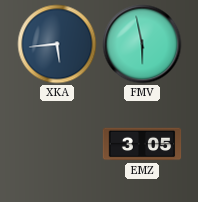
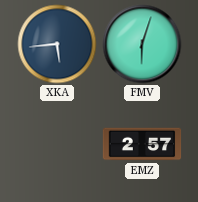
FMV: 5:58 -> 6:03
EMZ: 3:05 -> 2:57
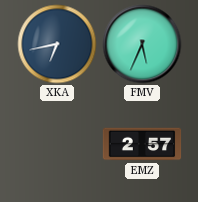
XKA: 5:44 -> 6:43
FMV: 6:03 -> 5:34
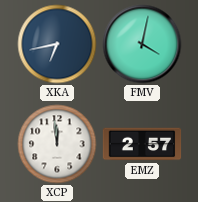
FMV: 5:34 -> 4:02
XCP: none -> 11:59
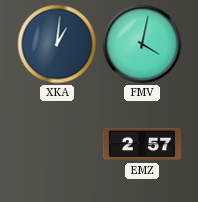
XKA: 6:43 -> 1:01
XCP: 11:59 -> none
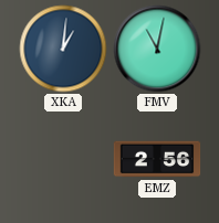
FMV: 4:02 -> 11:02
EMZ: 2:57 -> 2:56
